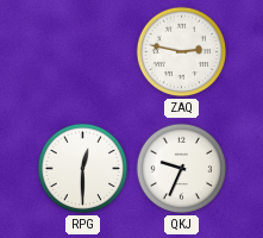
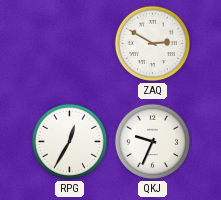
ZAQ: 2:47 -> 2:50
RPG: 12:30 -> 12:35
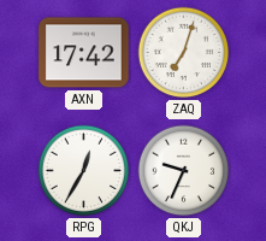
AXN: none -> 17:42
ZAQ: 2:50 -> 7:03
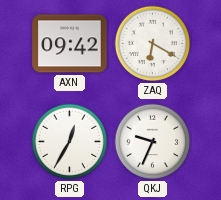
AXN: 17:42 -> 09:42
ZAQ: 7:03 -> 6:20
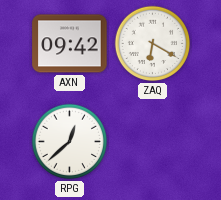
RPG: 12:35 -> 12:38
QKJ: 9:34 -> none
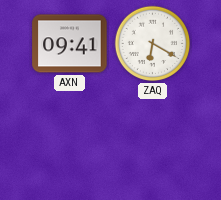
AXN: 09:42 -> 09:41
RPG: 12:38 -> none
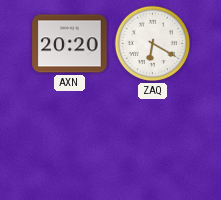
AXN: 09:41 -> 20:20
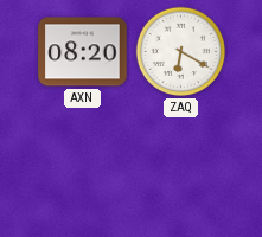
AXN: 20:20 -> 08:20
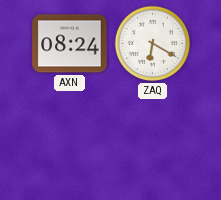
AXN: 08:20 -> 08:24
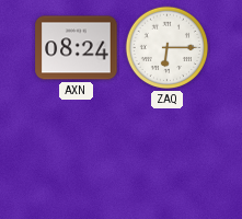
ZAQ: 6:20 -> 6:15
